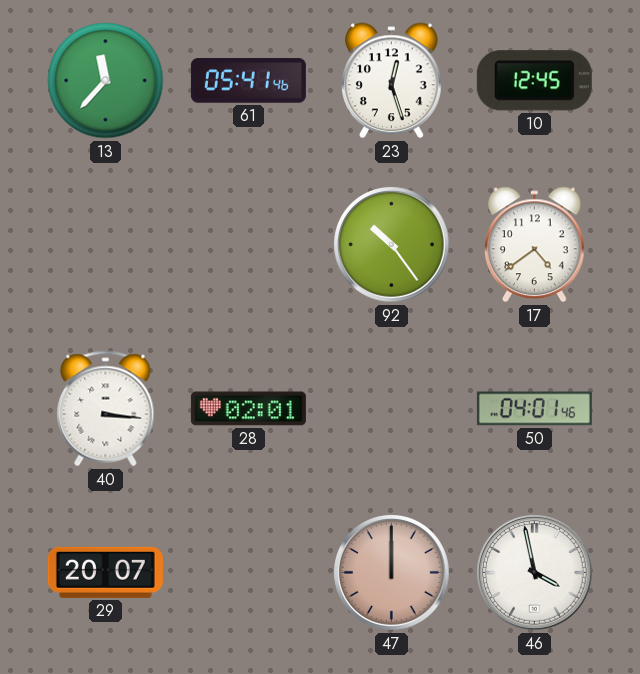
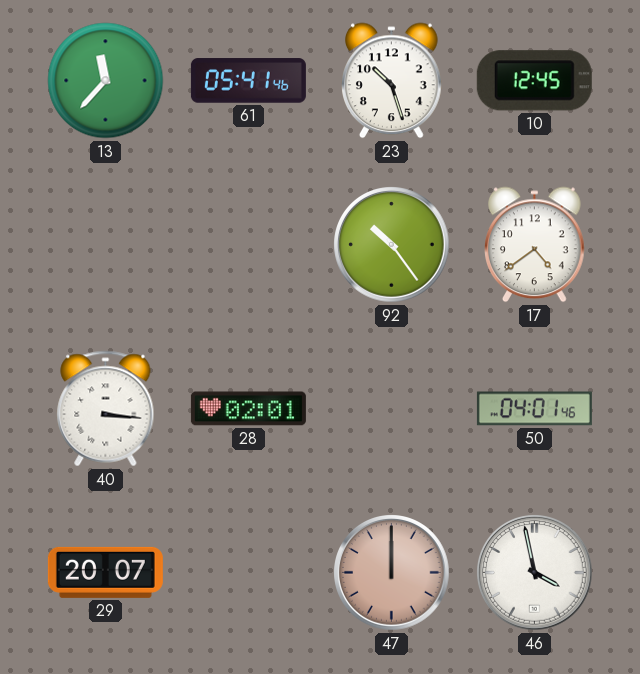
23: 12:27 -> 10:27
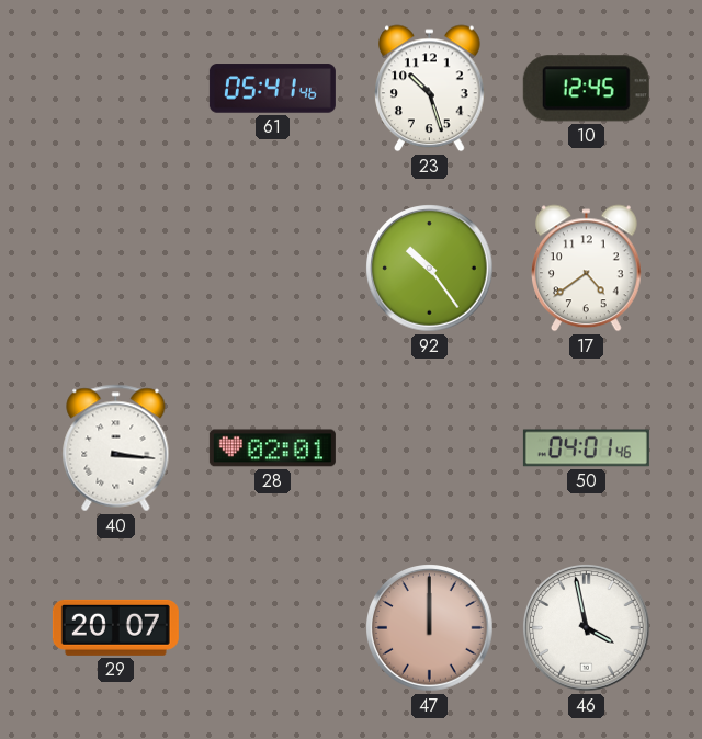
13: 11:37 -> none
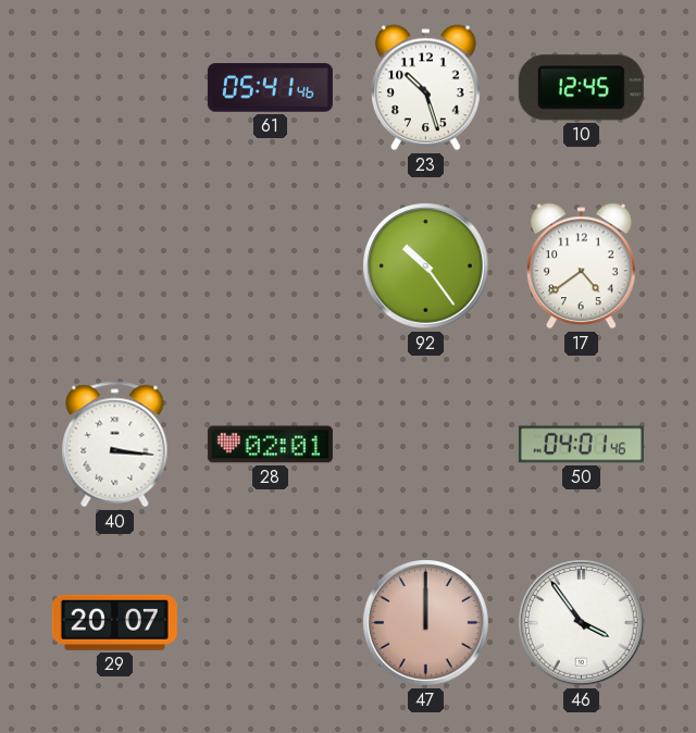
46: 3:58 -> 3:54
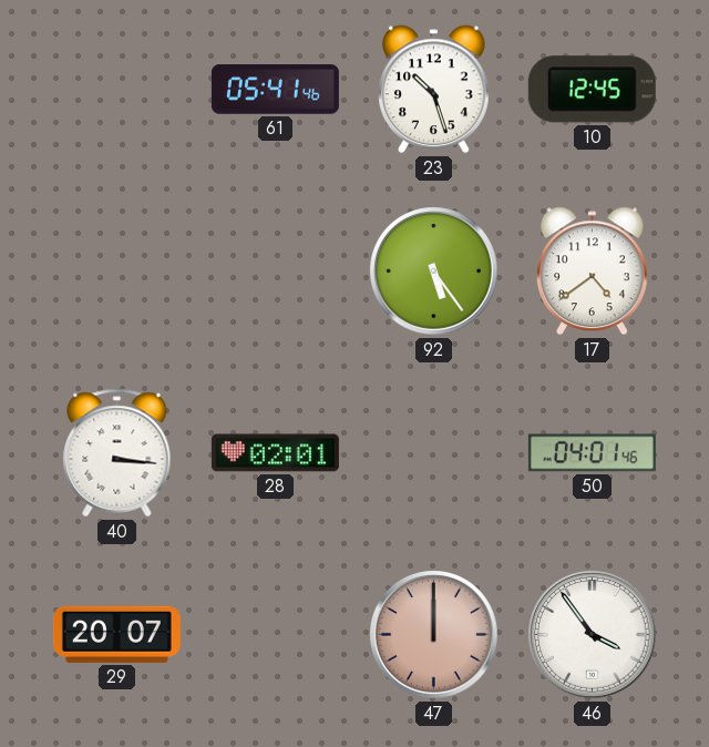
92: 10:24 -> 5:24
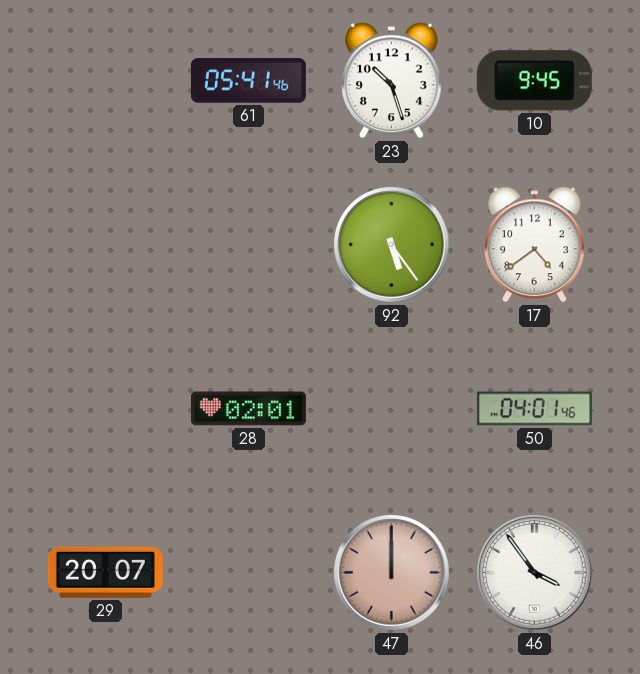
10: 12:45 -> 9:45
40: 3:16 -> none
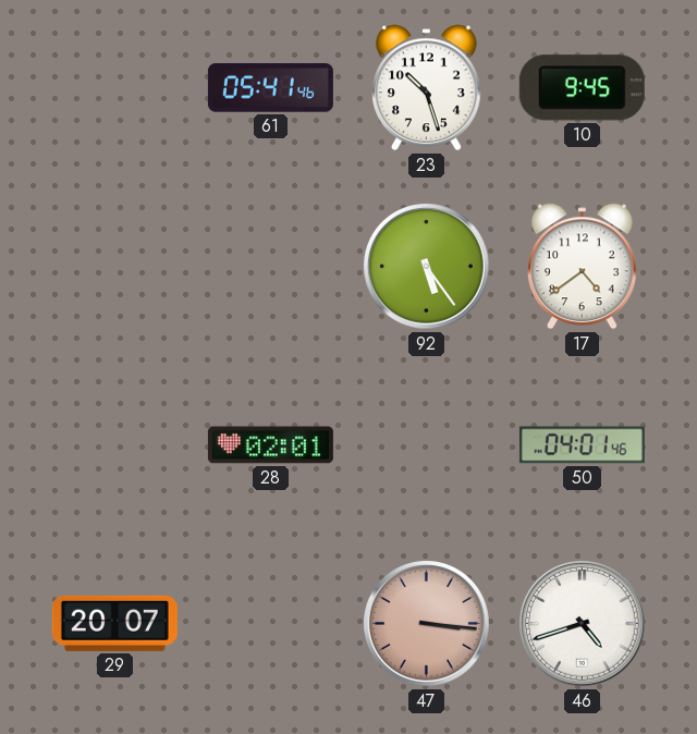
47: 12:00 -> 3:16
46: 3:54 -> 4:42
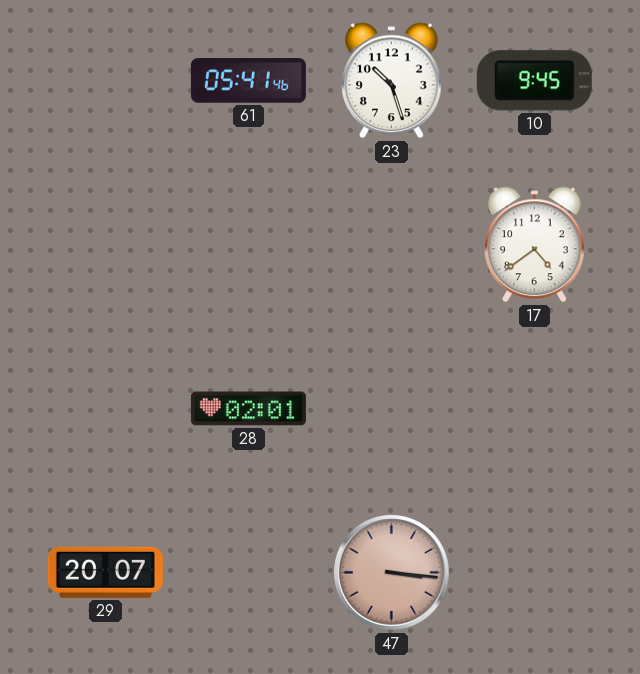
92: 5:24 -> none
50: 04:01 -> none
46: 4:42 -> none
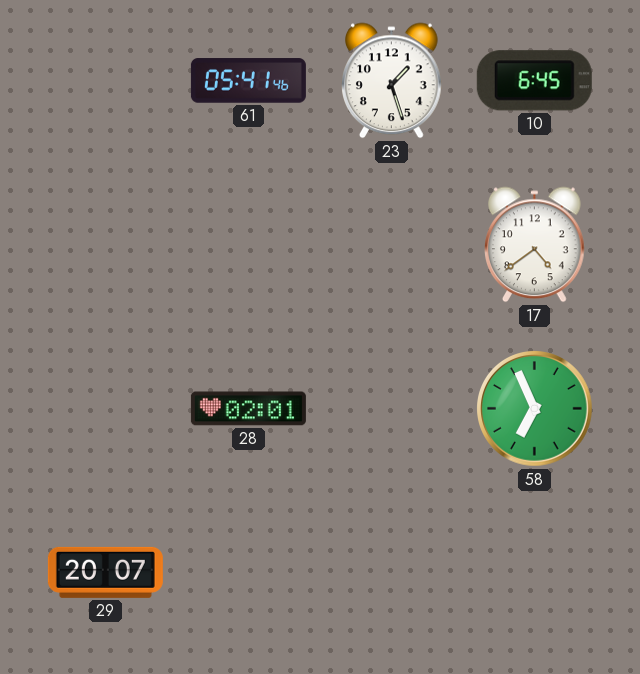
23: 10:27 -> 1:27
10: 9:45 -> 6:45
58: none -> 6:56
47: 3:16 -> none
